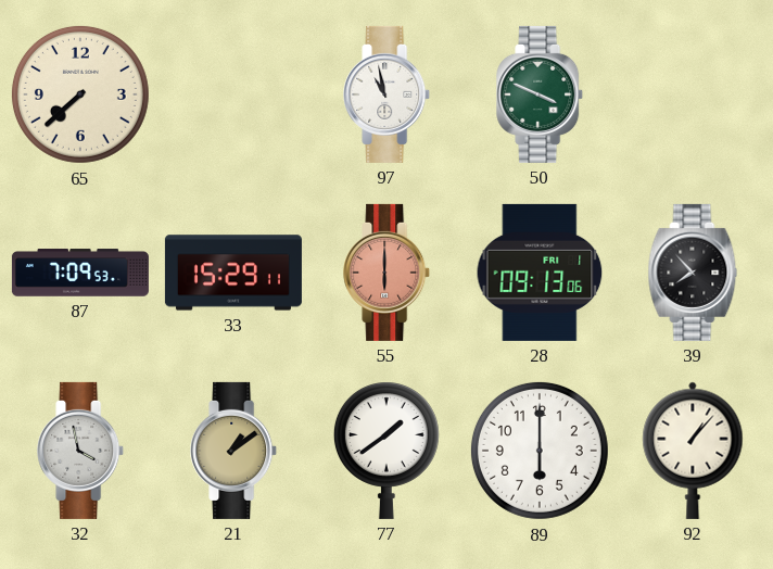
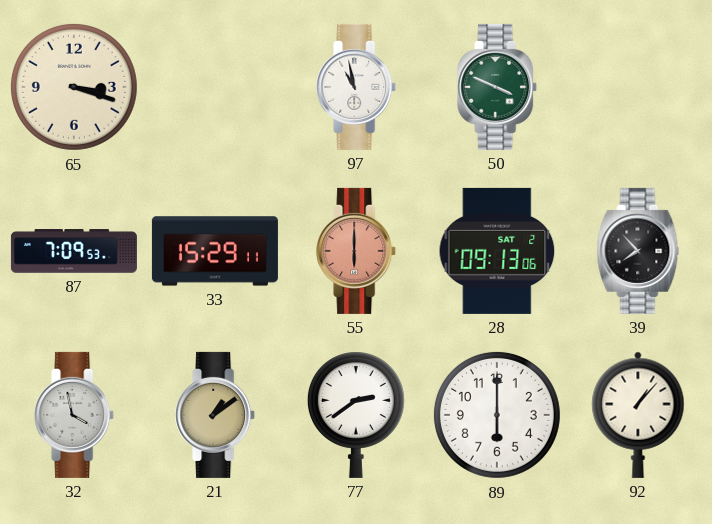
65: 7:38 -> 3:18
28 date: FRI 1 -> SAT 2
77: 1:39 -> 2:39
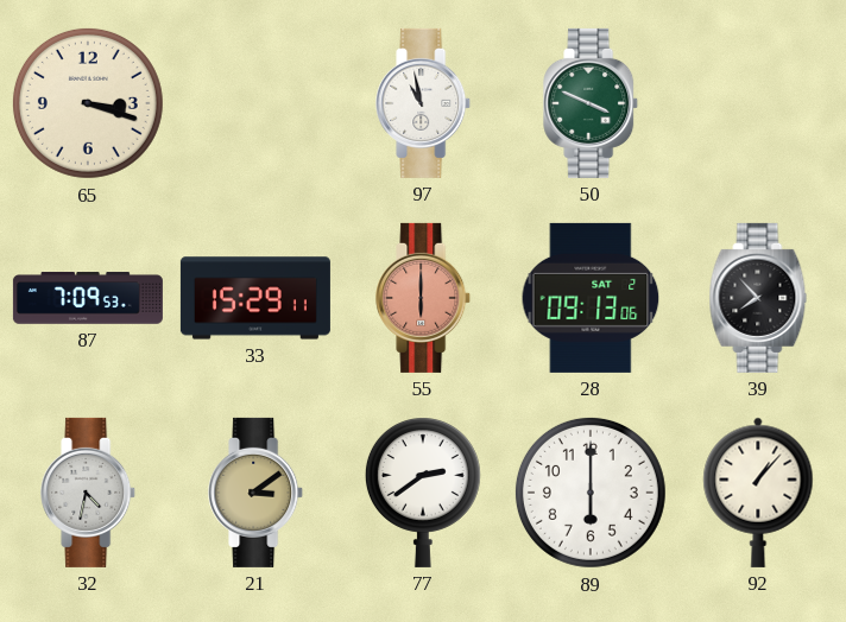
32: 3:58 -> 4:32
21: 1:09 -> 3:09
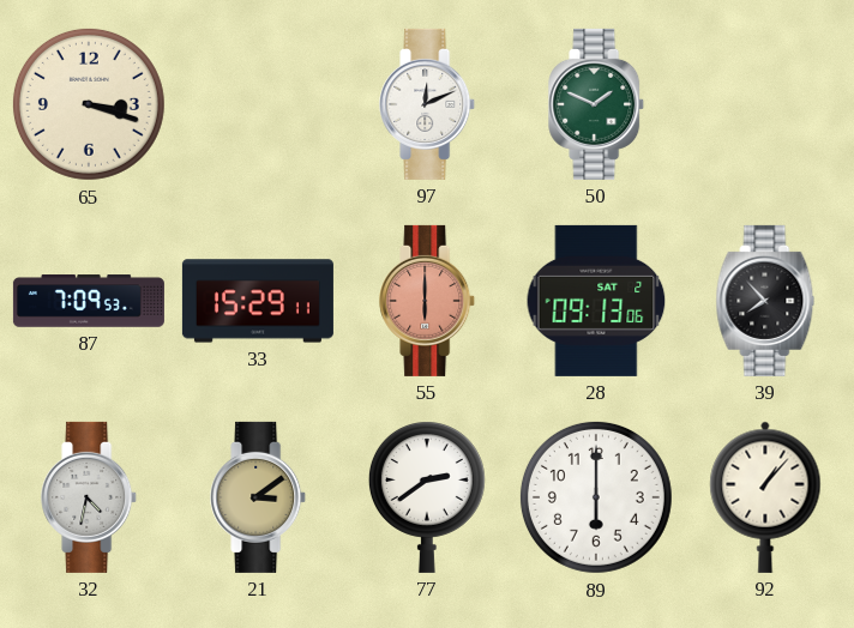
97: 10:58 -> 12:11
50: 3:49 -> 1:49
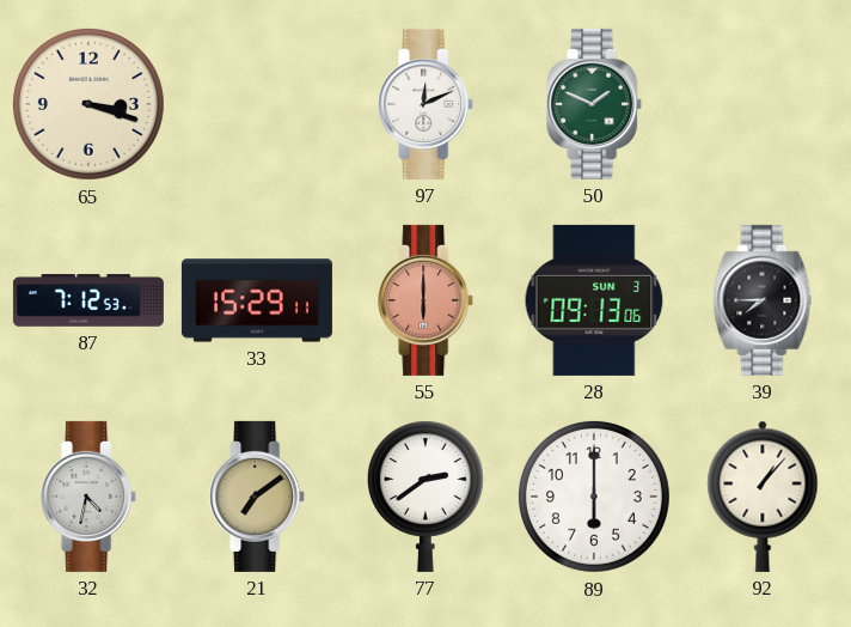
87: 7:09 -> 7:12
28 date: SAT 2 -> SUN 3
39: 7:53 -> 7:45
21: 3:09 -> 7:09
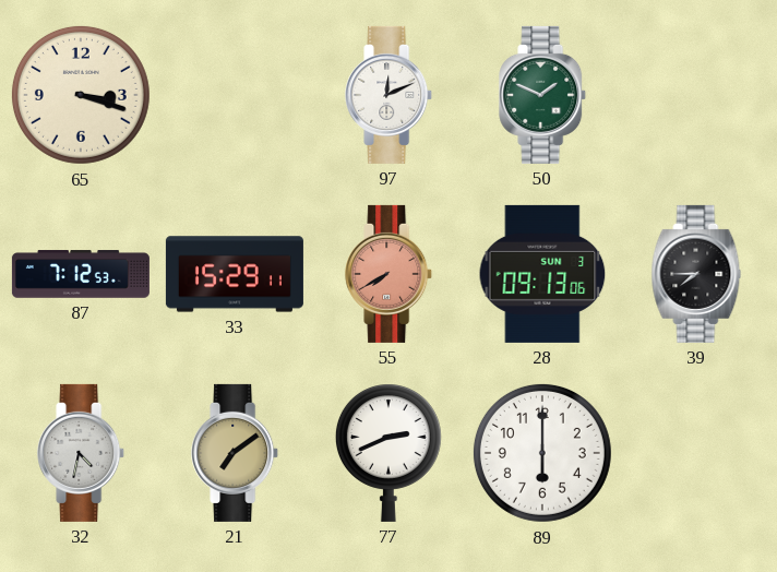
55: 6:00 -> 7:40
77: 2:39 -> 2:41
92: 1:07 -> none
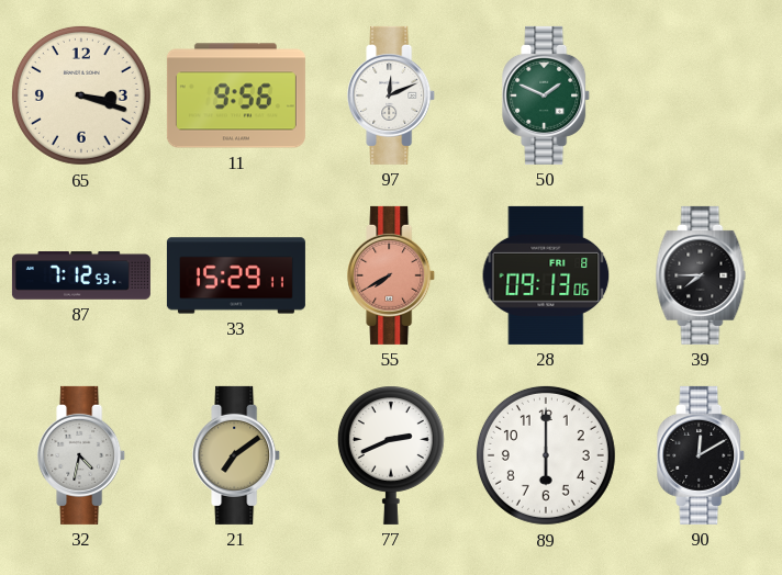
11: none -> 9:56
28 date: SUN 3 -> FRI 8
90: none -> 12:10
